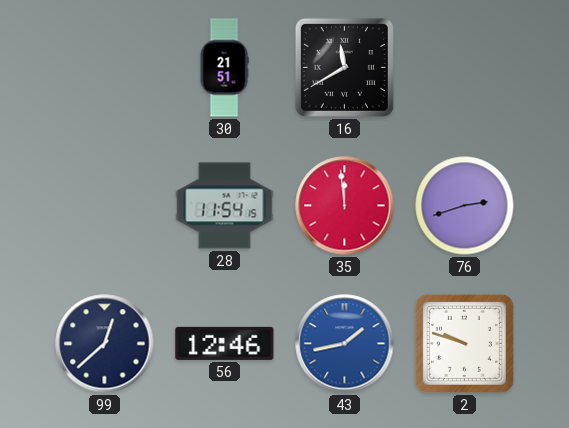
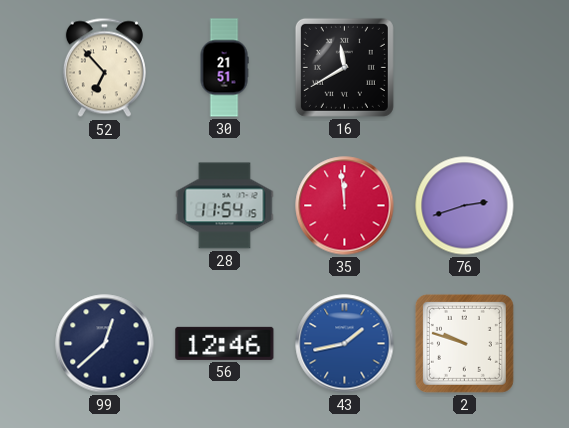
52: none -> 6:53
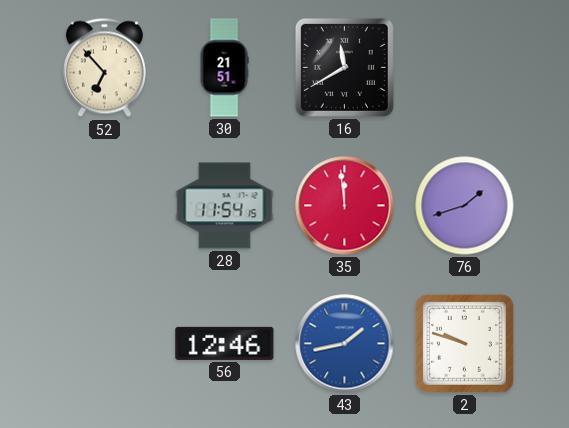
76: 2:42 -> 1:42
99: 12:38 -> none
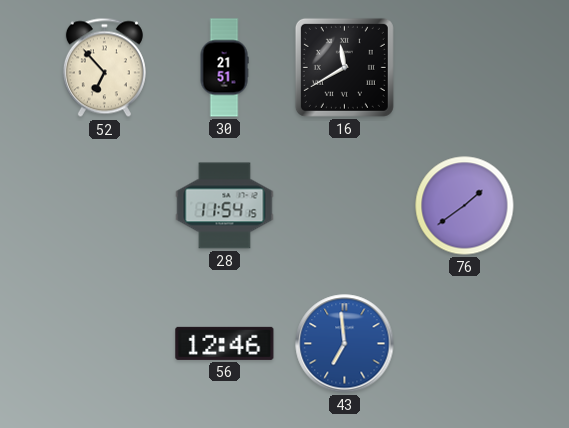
35: 11:59 -> none
76: 1:42 -> 1:39
43: 1:43 -> 6:59
2: 9:48 -> none
